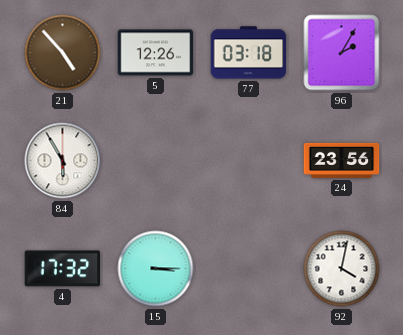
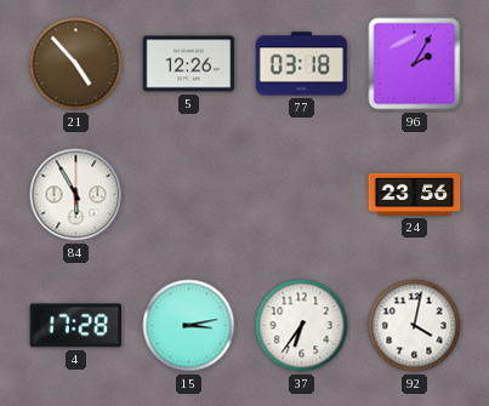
4: 17:32 -> 17:28
15: 3:15 -> 3:13
37: none -> 6:36
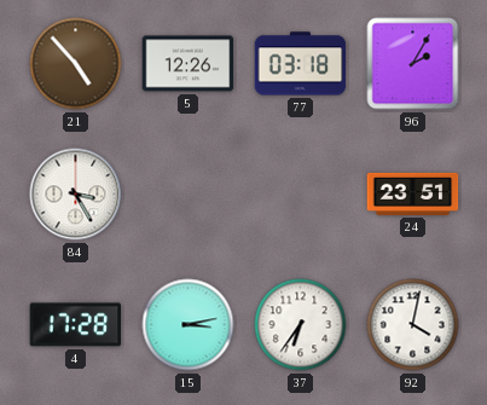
84: 5:55 -> 3:25
24: 23:56 -> 23:51
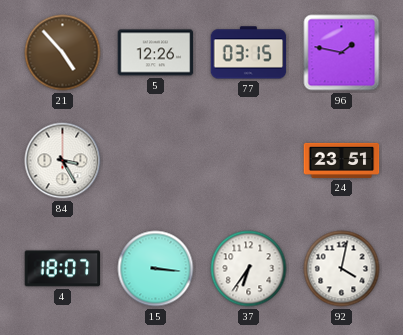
77: 03:18 -> 03:15
96: 2:05 -> 1:47
4: 17:28 -> 18:07
15: 3:13 -> 3:16
